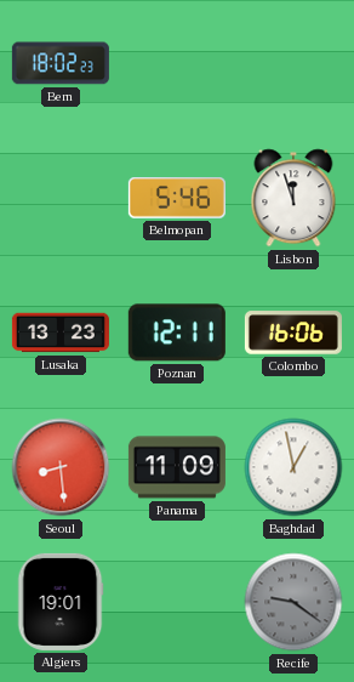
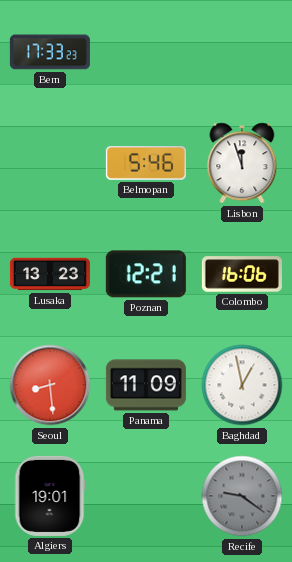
Bern: 18:02 -> 17:33
Poznan: 12:11 -> 12:21
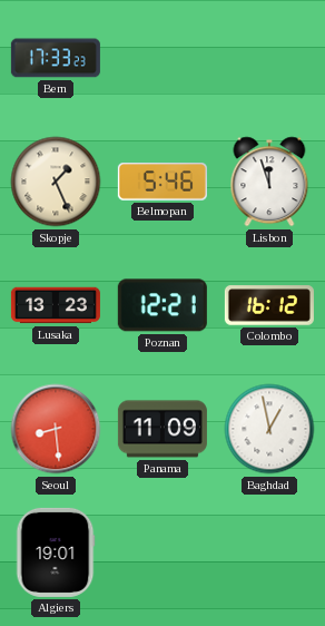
Skopje: none -> 1:26
Colombo: 16:06 -> 16:12
Recife: 9:21 -> none
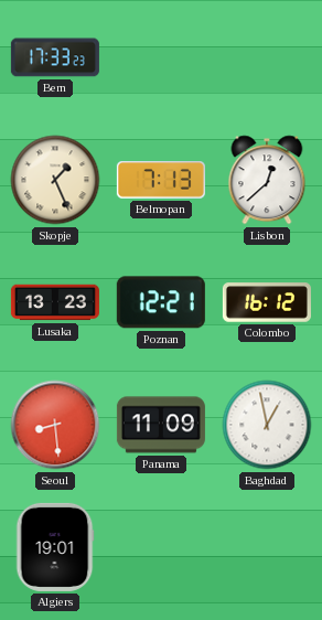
Belmopan: 5:46 -> 7:13
Lisbon: 11:57 -> 12:38
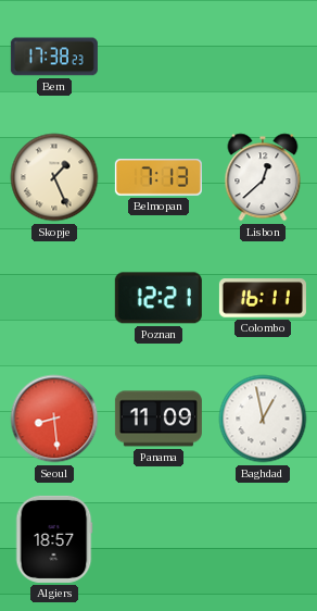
Bern: 17:33 -> 17:38
Lusaka: 13:23 -> none
Colombo: 16:12 -> 16:11
Algiers: 19:01 -> 18:57
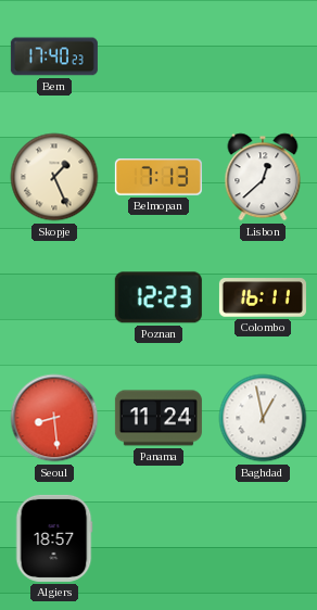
Bern: 17:38 -> 17:40
Poznan: 12:21 -> 12:23
Panama: 11:09 -> 11:24
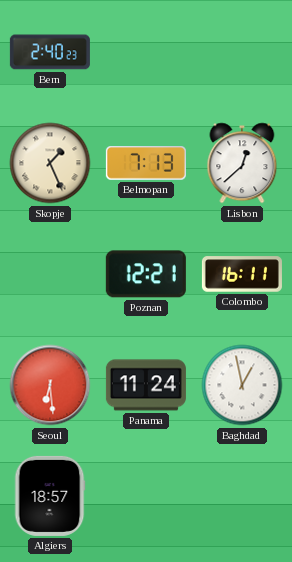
Bern: 17:40 -> 2:40
Poznan: 12:23 -> 12:21
Seoul: 8:29 -> 6:29
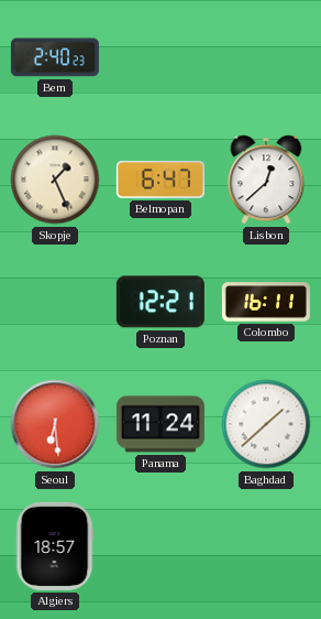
Belmopan: 7:13 -> 6:47
Baghdad: 12:58 -> 1:38
